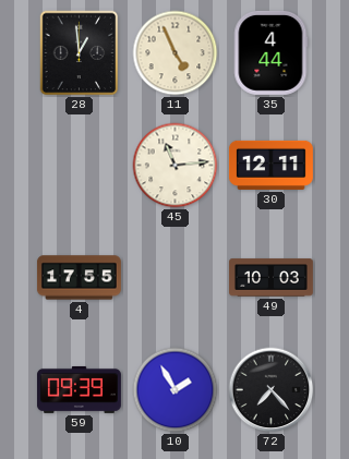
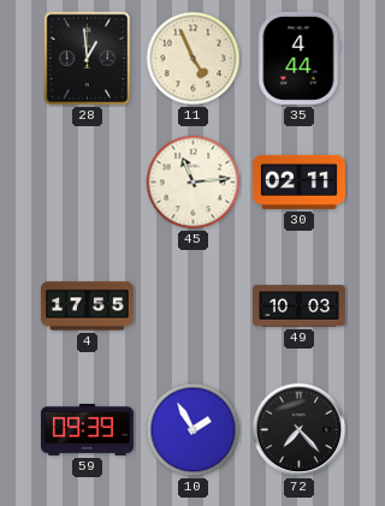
30: 12:11 -> 02:11
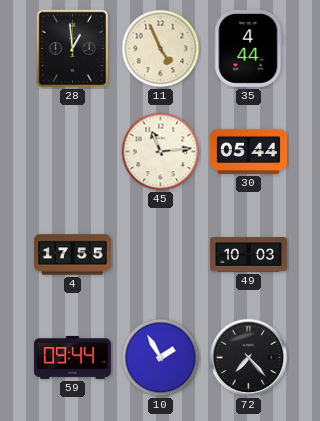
30: 02:11 -> 05:44
59: 09:39 -> 09:44
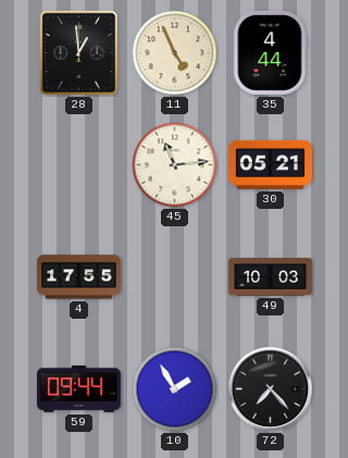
30: 05:44 -> 05:21
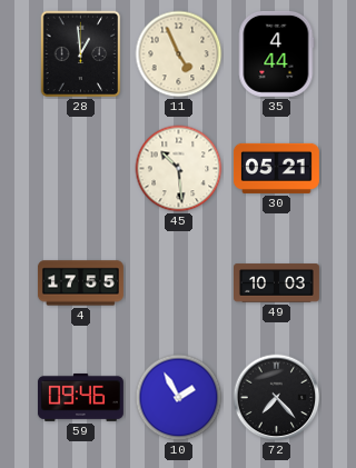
45: 11:14 -> 10:29
59: 09:44 -> 09:46
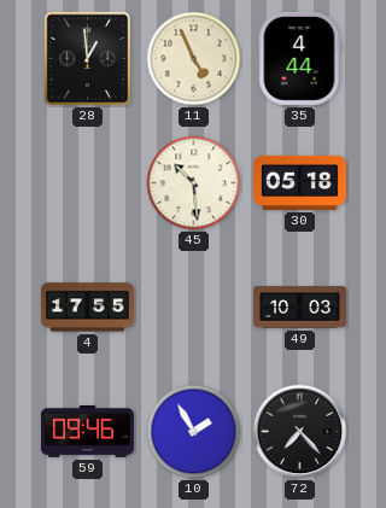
30: 05:21 -> 05:18
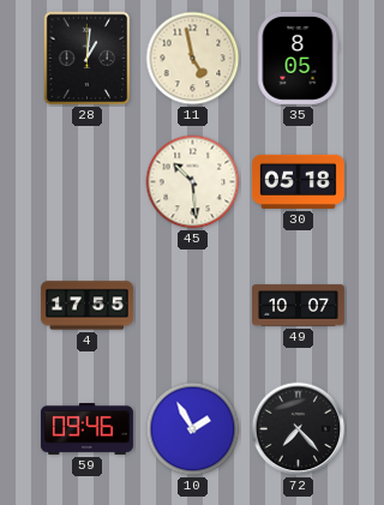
28: 12:59 -> 1:01
11: 4:56 -> 4:58
35: 4:44 -> 8:05
49: 10:03 -> 10:07
